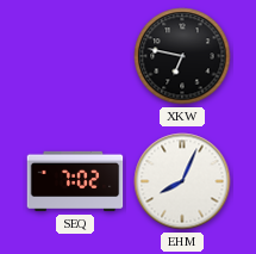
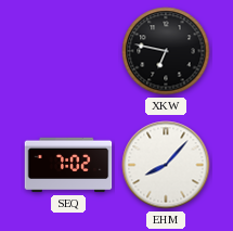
EHM: 8:04 -> 8:07
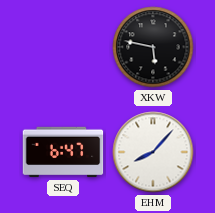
XKW: 6:47 -> 5:47
SEQ: 7:02 -> 6:47
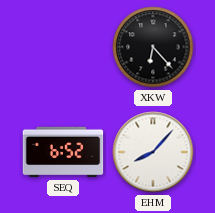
XKW: 5:47 -> 6:23
SEQ: 6:47 -> 6:52
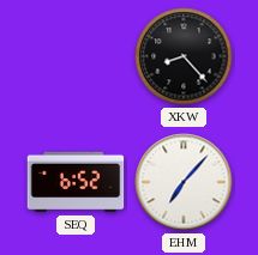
XKW: 6:23 -> 8:23
EHM: 8:07 -> 7:07
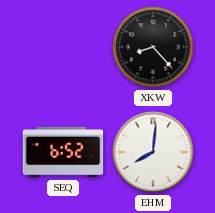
EHM: 7:07 -> 8:01
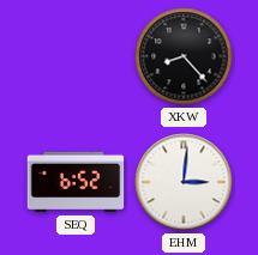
EHM: 8:01 -> 3:01
